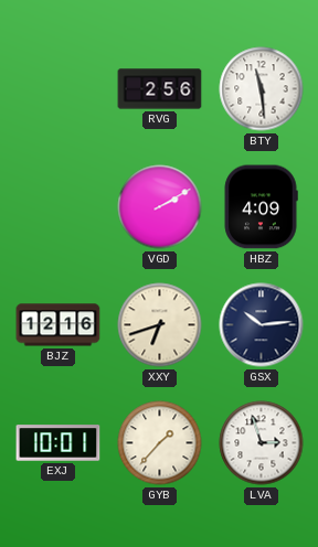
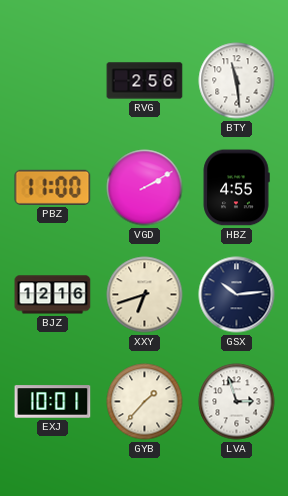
PBZ: none -> 11:00
HBZ: 4:09 -> 4:55
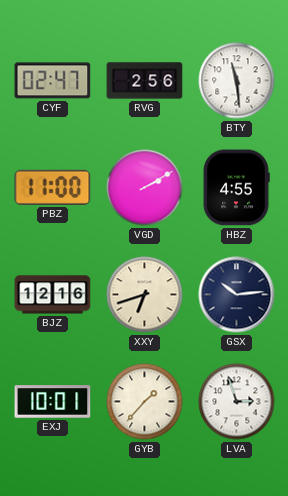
CYF: none -> 02:47
